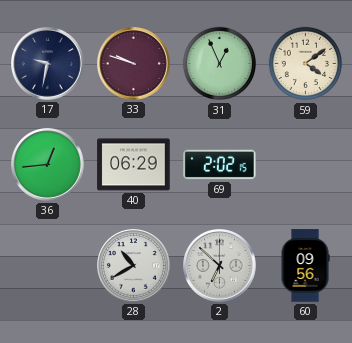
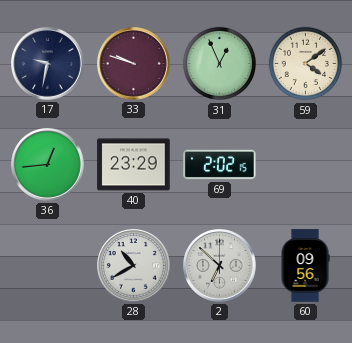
40: 06:29 -> 23:29
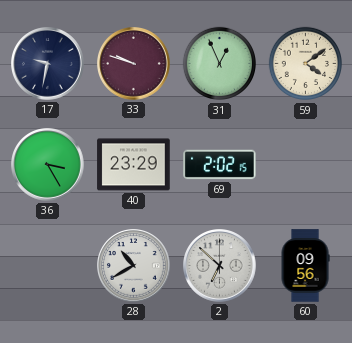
36: 12:44 -> 3:25
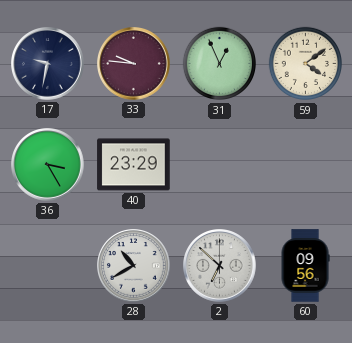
33: 9:48 -> 9:46
69: 2:02 -> none
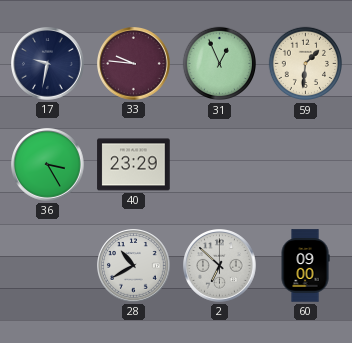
59: 4:09 -> 1:31
60: 09:56 -> 09:00
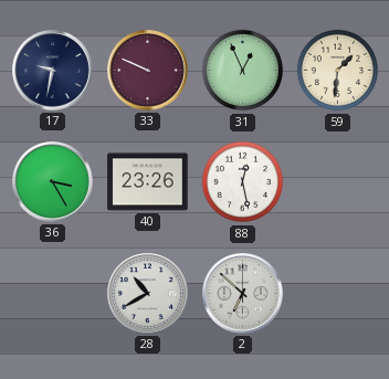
33: 9:46 -> 9:49
40: 23:29 -> 23:26
88: none -> 12:28
60: 09:00 -> none
